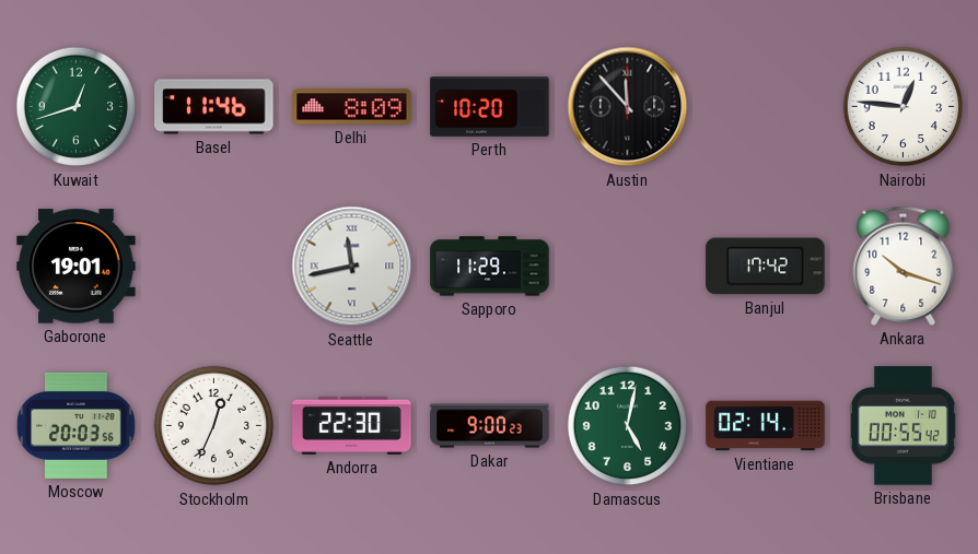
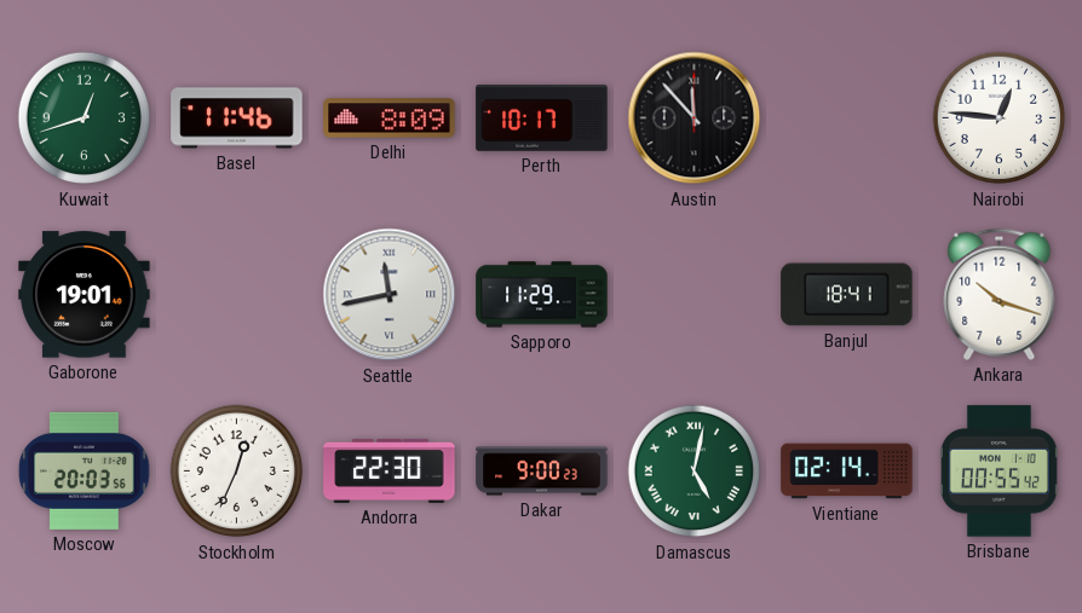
Perth: 10:20 -> 10:17
Banjul: 17:42 -> 18:41
Damascus numerals: Arabic -> Roman
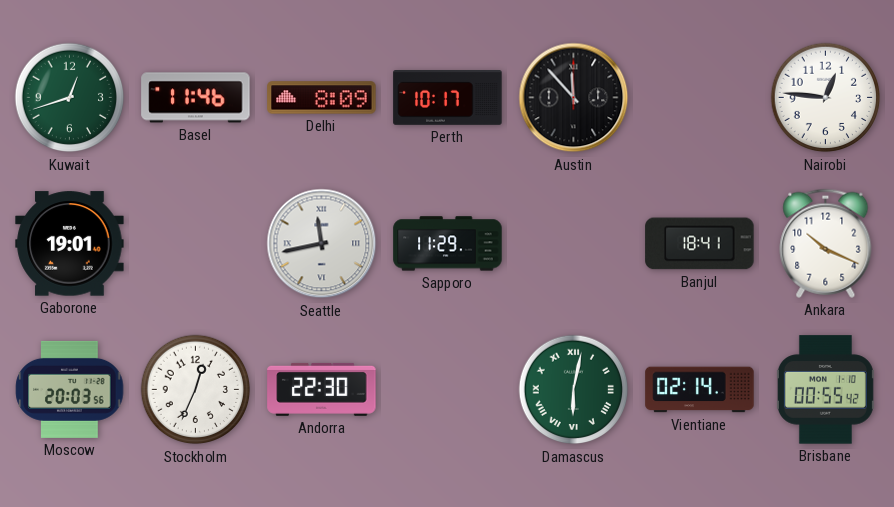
Ankara: 10:18 -> 10:19
Dakar: 9:00 -> none
Damascus: 5:02 -> 6:02
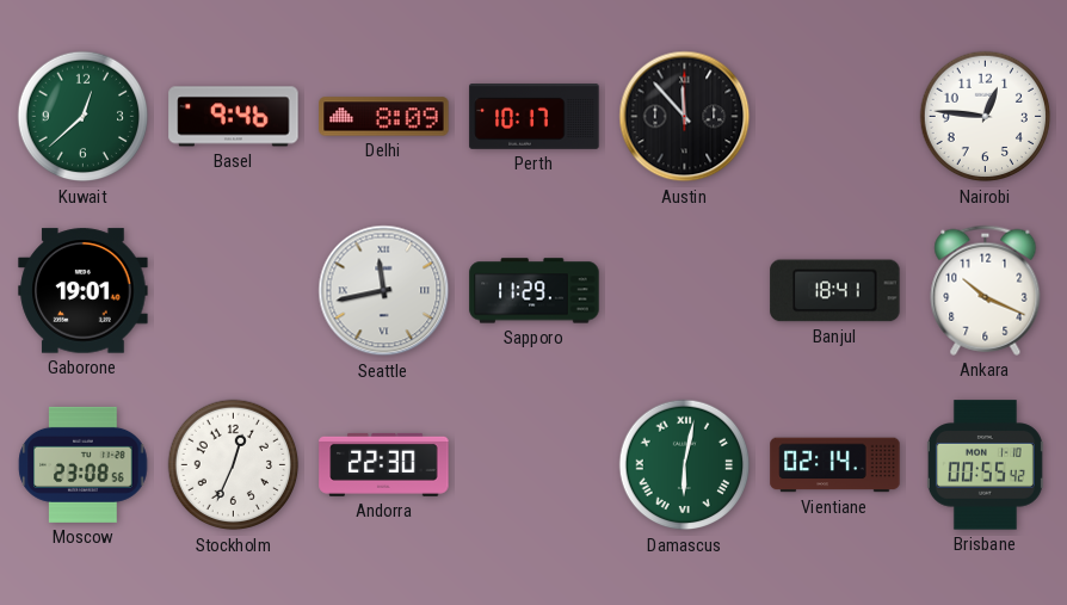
Kuwait: 12:42 -> 12:38
Basel: 11:46 -> 9:46
Moscow: 20:03 -> 23:08
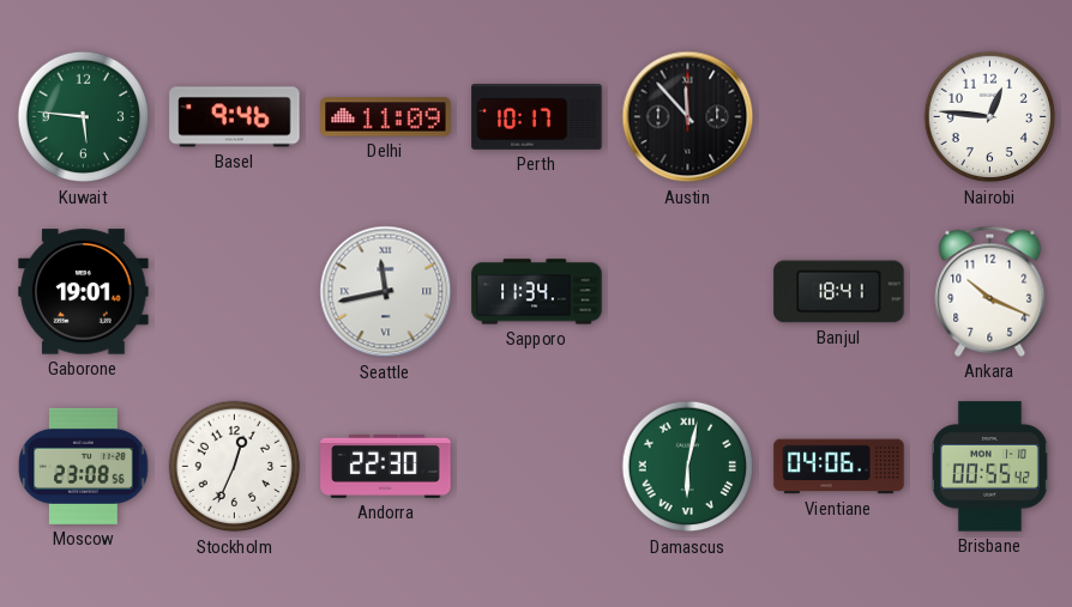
Kuwait: 12:38 -> 5:46
Delhi: 8:09 -> 11:09
Sapporo: 11:29 -> 11:34
Vientiane: 02:14 -> 04:06
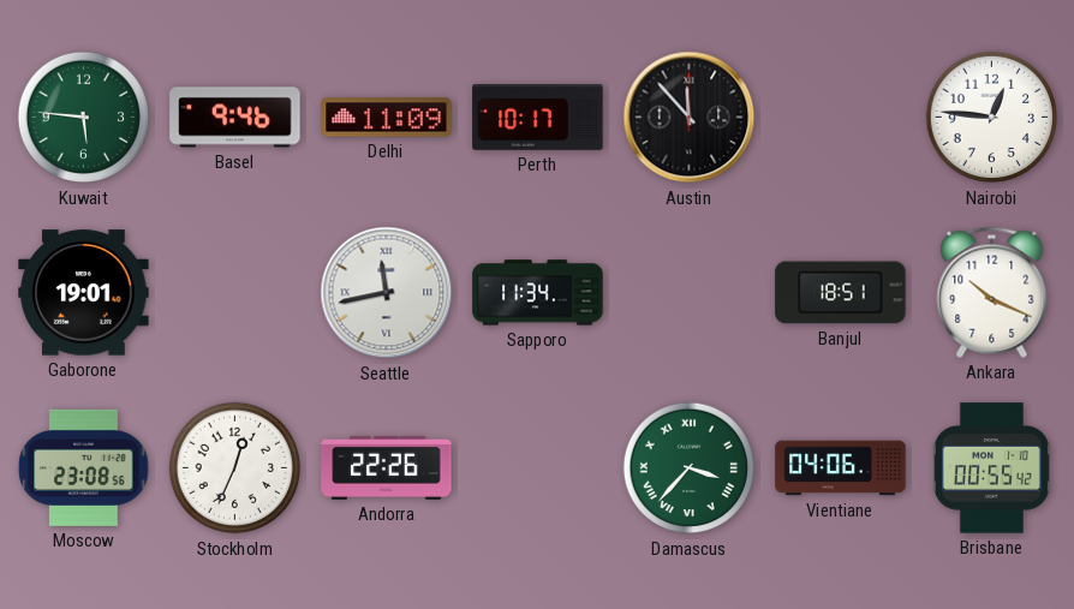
Banjul: 18:41 -> 18:51
Andorra: 22:30 -> 22:26
Damascus: 6:02 -> 3:37
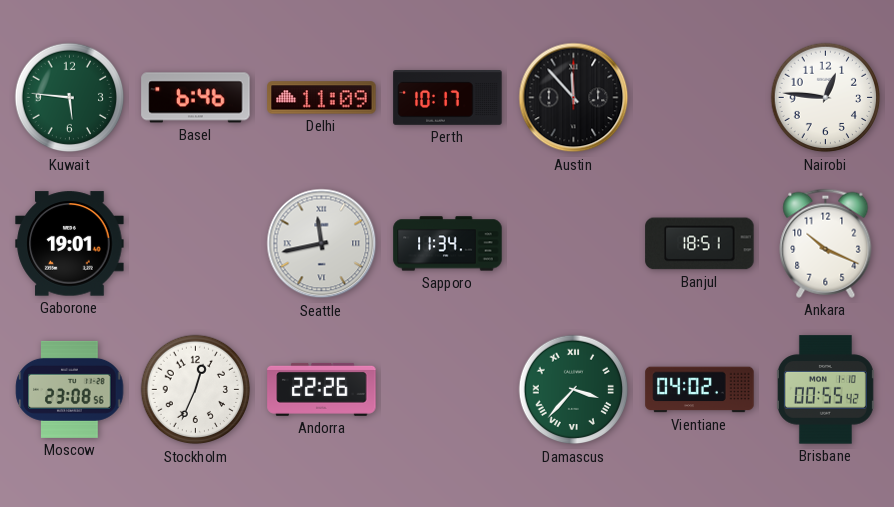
Basel: 9:46 -> 6:46
Vientiane: 04:06 -> 04:02
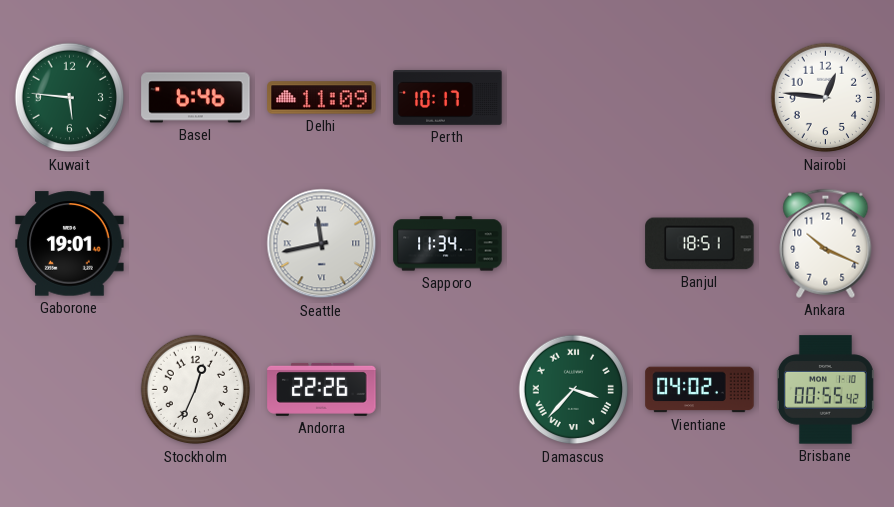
Austin: 11:53 -> none
Moscow: 23:08 -> none
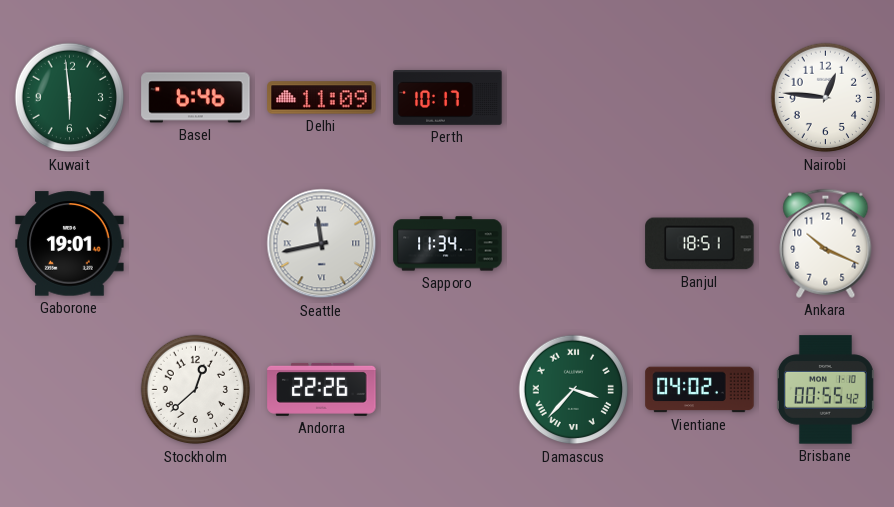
Kuwait: 5:46 -> 5:59
Stockholm: 12:34 -> 12:38
